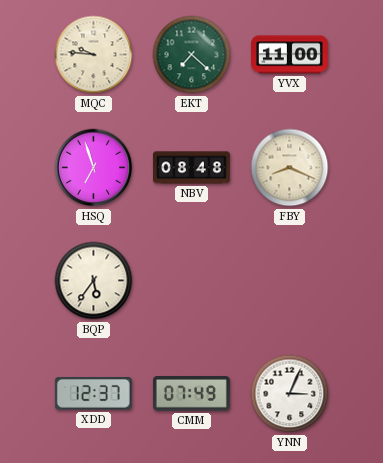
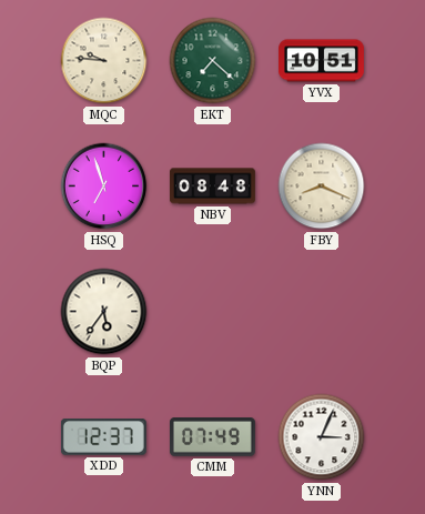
YVX: 11:00 -> 10:51
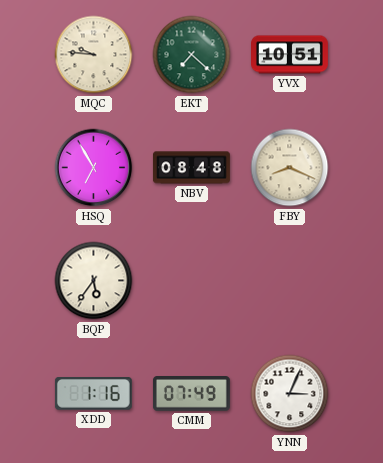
HSQ: 6:57 -> 6:55
XDD: 12:37 -> 1:16
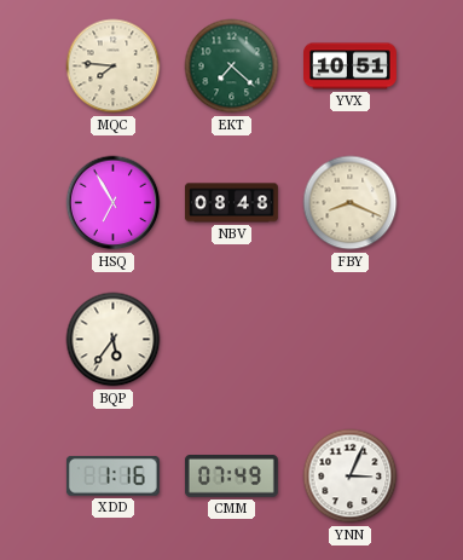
MQC: 9:46 -> 7:46
